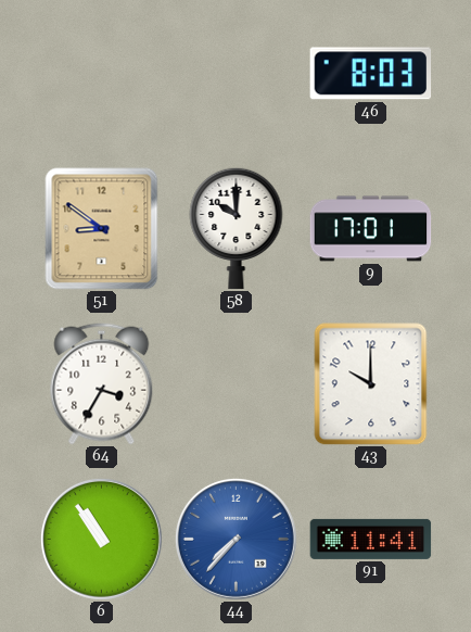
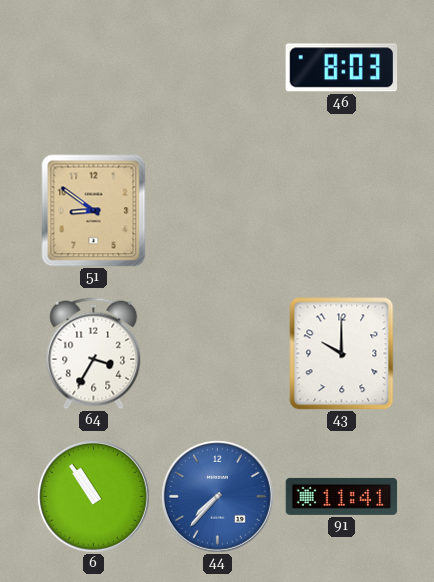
58: 10:00 -> none
9: 17:01 -> none
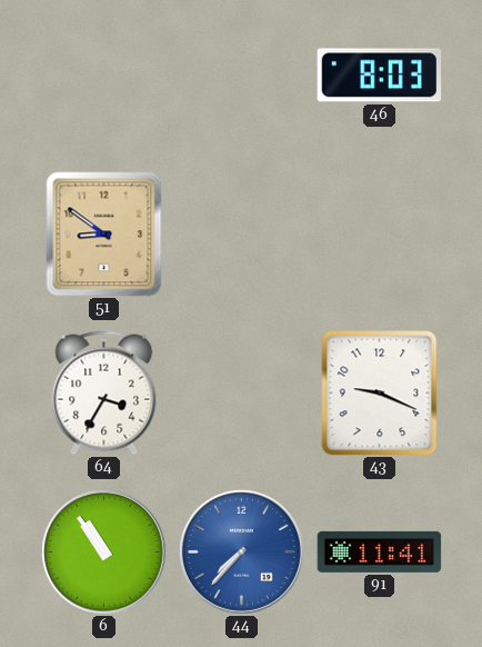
43: 10:00 -> 9:19
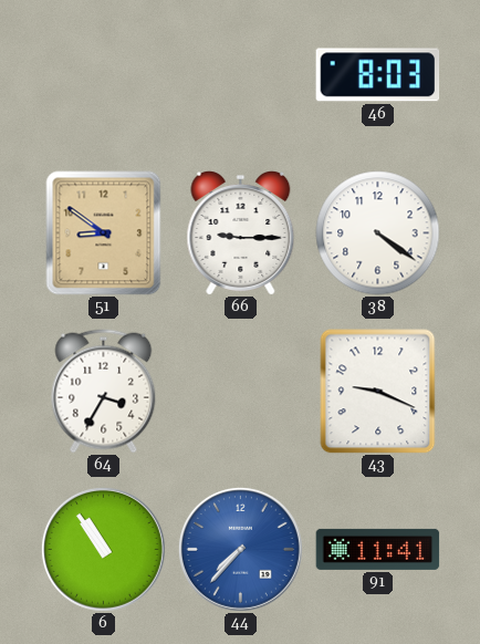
66: none -> 9:15
38: none -> 4:21
